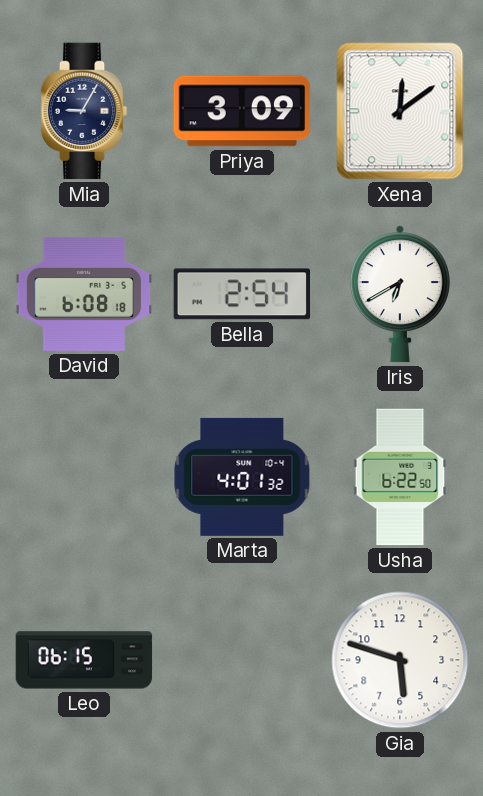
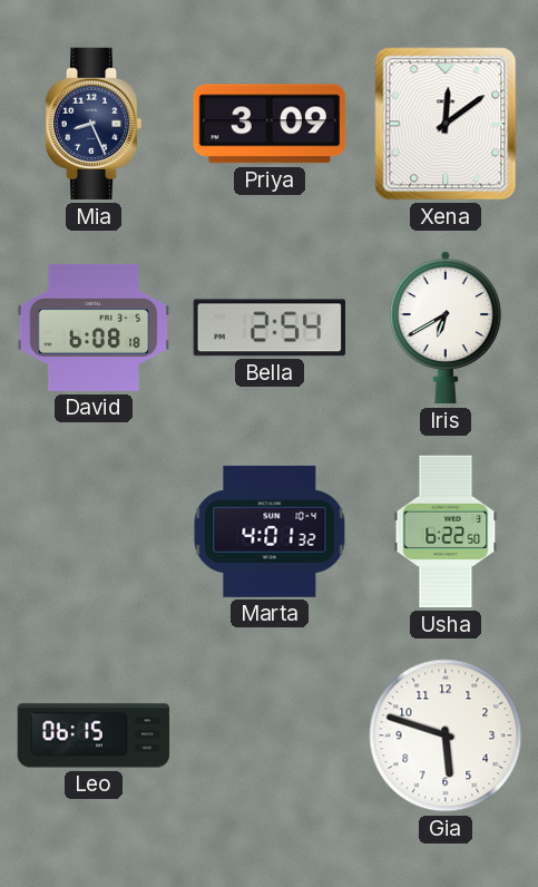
Mia: 9:05 -> 8:26
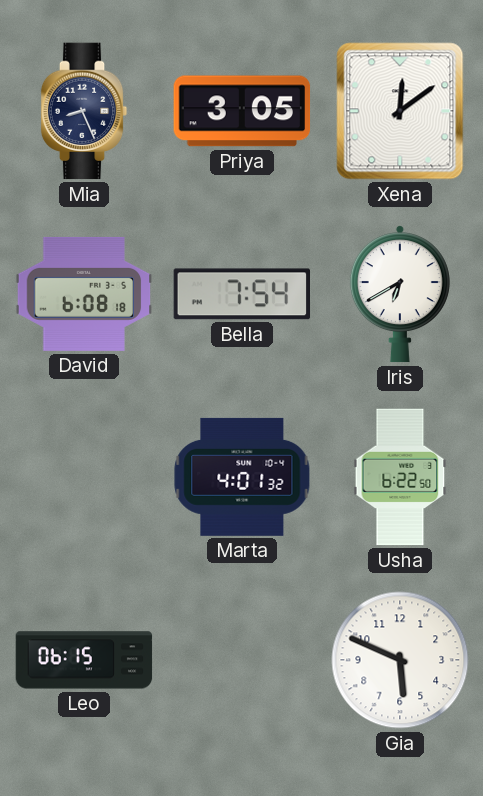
Priya: 3:09 -> 3:05
Bella: 2:54 -> 7:54
Gia: 5:48 -> 5:49
